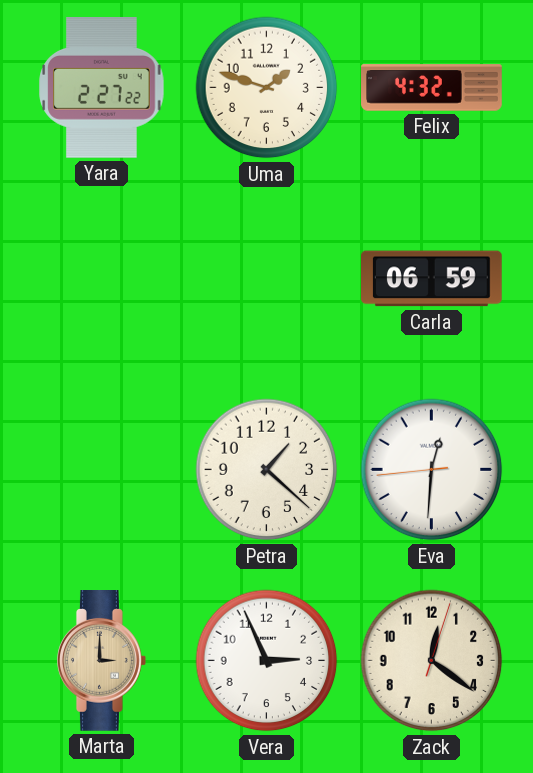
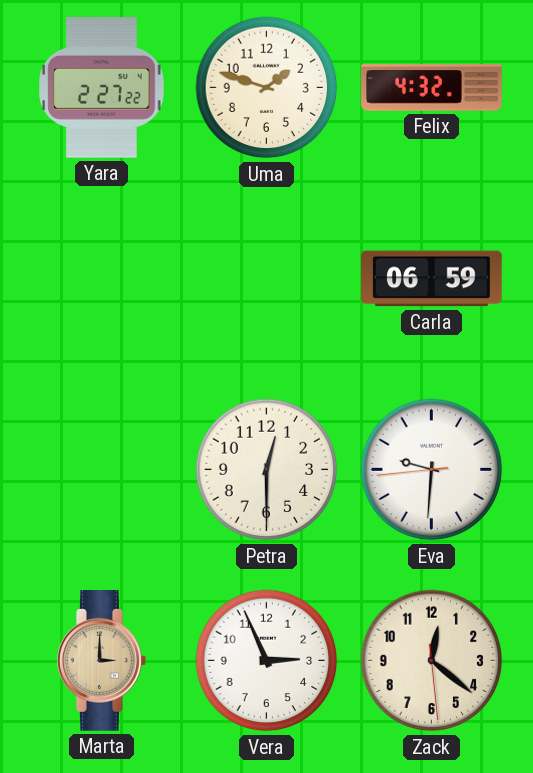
Petra: 1:22 -> 12:30
Eva: 12:30 -> 9:30
Zack: 12:21:03 -> 12:21:29
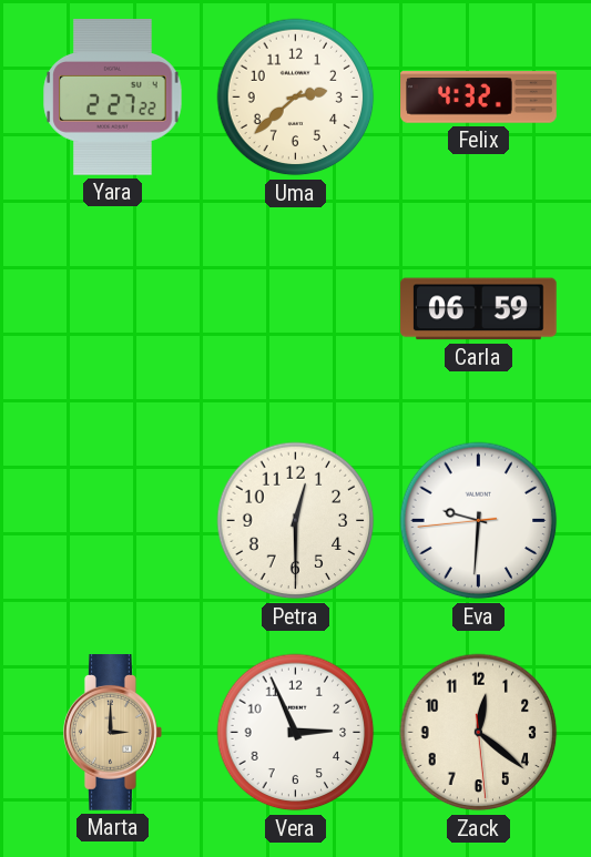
Uma: 1:48 -> 2:38
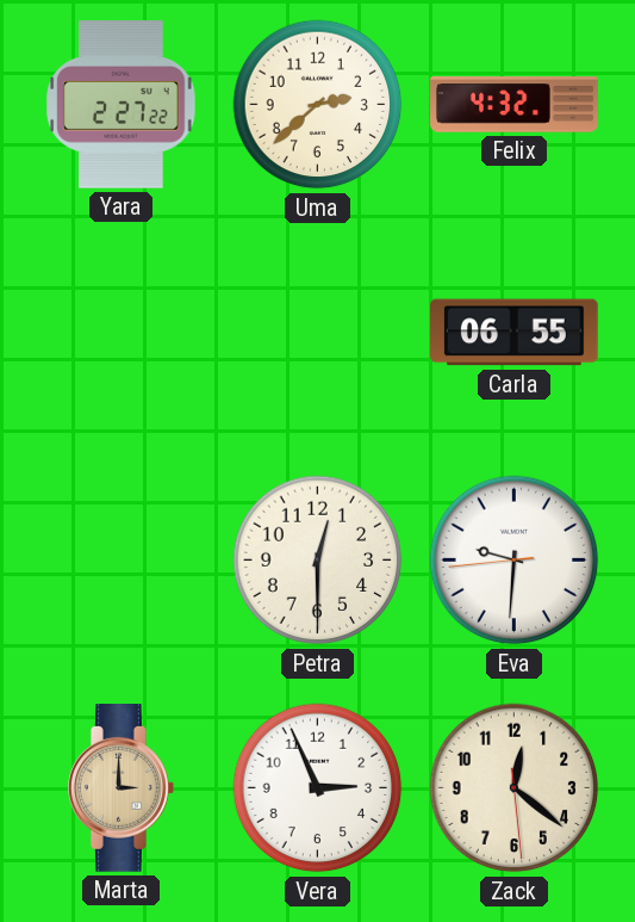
Carla: 06:59 -> 06:55
